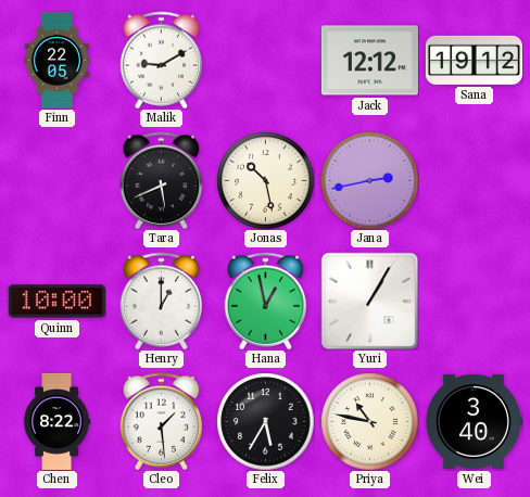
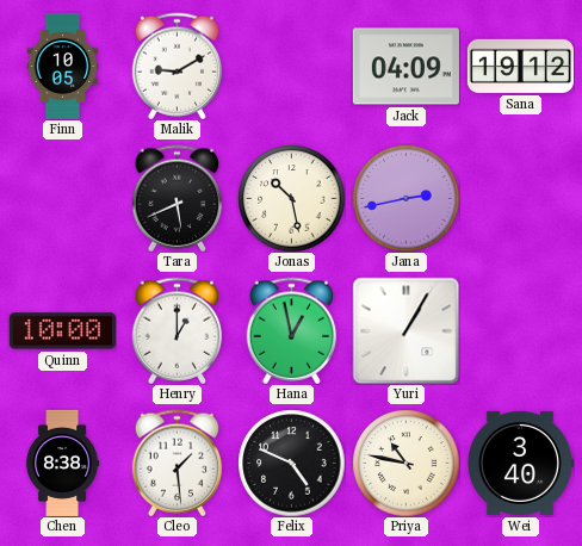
Finn: 22:05 -> 10:05
Jack: 12:12 -> 04:09
Chen: 8:22 -> 8:38
Felix: 5:35 -> 4:49
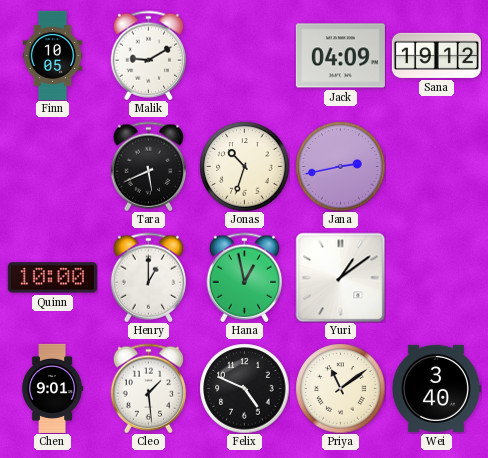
Jonas: 10:28 -> 10:33
Yuri: 1:05 -> 1:09
Chen: 8:38 -> 9:01
Priya: 10:47 -> 11:09
